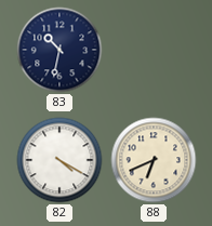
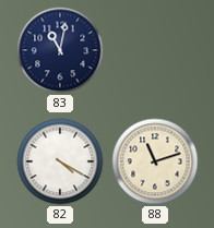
83: 10:32 -> 11:02
88: 6:41 -> 11:12
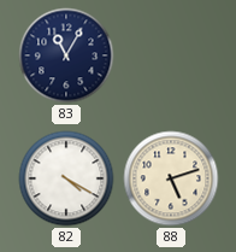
83: 11:02 -> 11:05
88: 11:12 -> 5:12
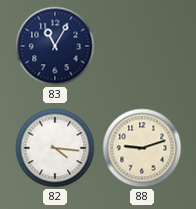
82: 4:20 -> 4:16
88: 5:12 -> 9:12
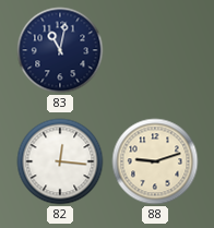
83: 11:05 -> 11:02
82: 4:16 -> 12:16
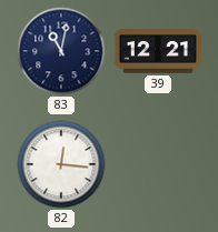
39: none -> 12:21
88: 9:12 -> none
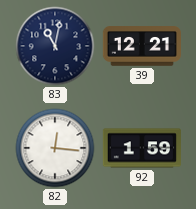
92: none -> 1:59
